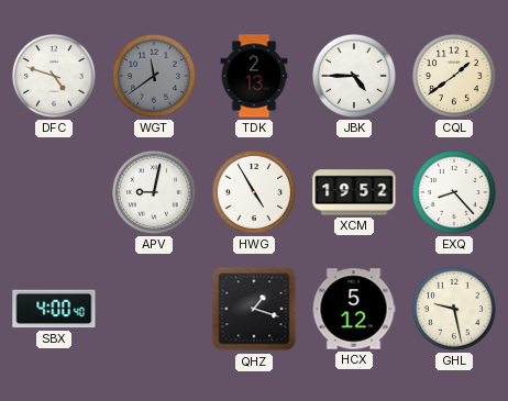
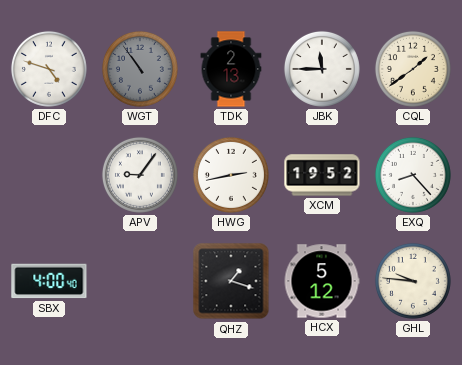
WGT: 11:39 -> 10:54
JBK: 4:45 -> 11:45
APV: 9:02 -> 9:06
HWG: 4:55 -> 2:43
GHL: 9:28 -> 9:46
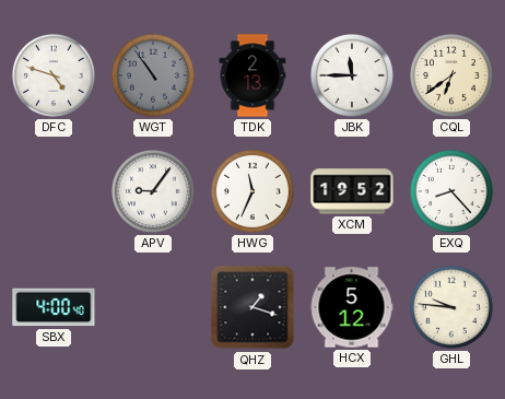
CQL: 1:39 -> 6:39
HWG: 2:43 -> 11:34
